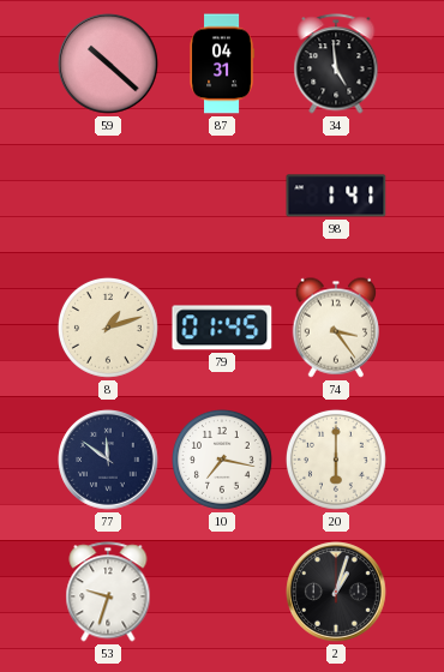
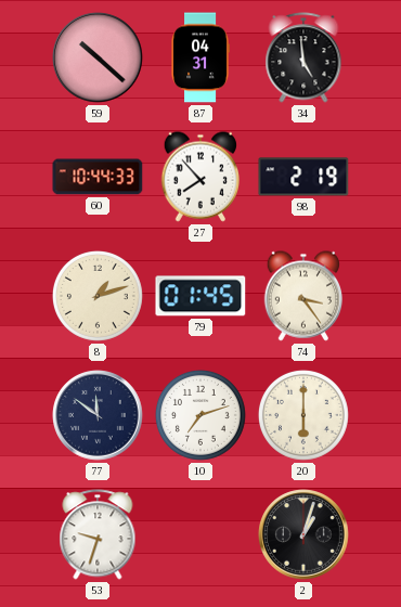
60: none -> 10:44
27: none -> 7:53
98: 1:41 -> 2:19
10: 7:17 -> 7:12
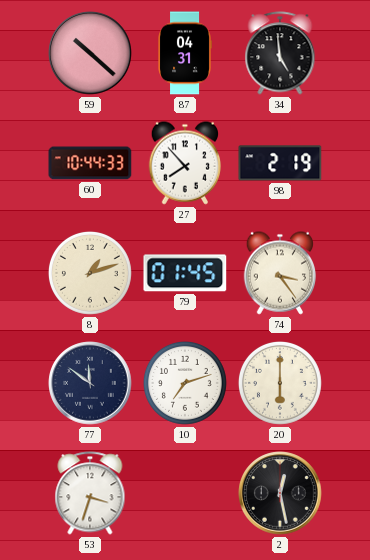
53: 9:33 -> 3:33
2: 1:03 -> 12:28
